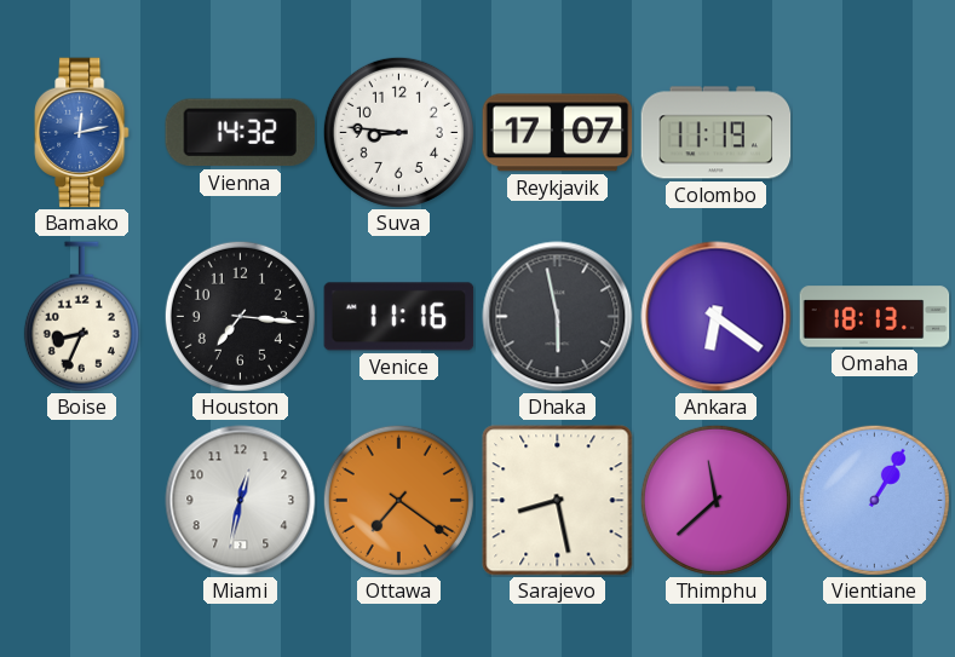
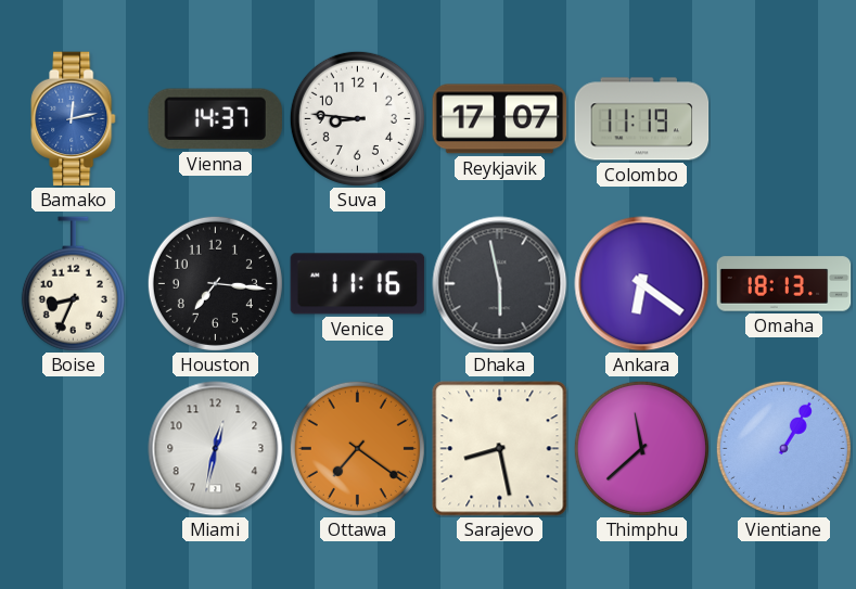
Vienna: 14:32 -> 14:37
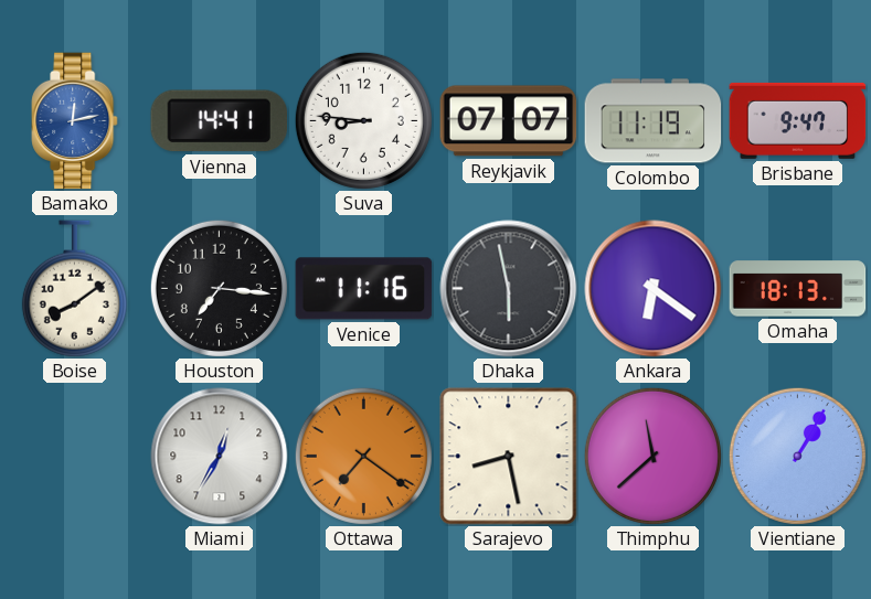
Vienna: 14:37 -> 14:41
Reykjavik: 17:07 -> 07:07
Brisbane: none -> 9:47
Boise: 8:34 -> 8:09
Miami: 12:32 -> 12:35
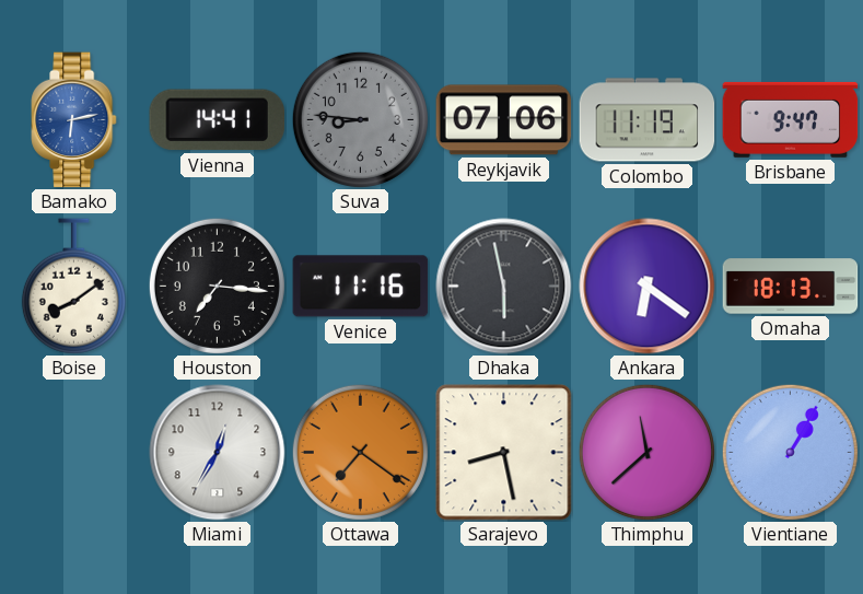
Bamako: 12:13 -> 6:13
Suva dial: white -> grey
Reykjavik: 07:07 -> 07:06
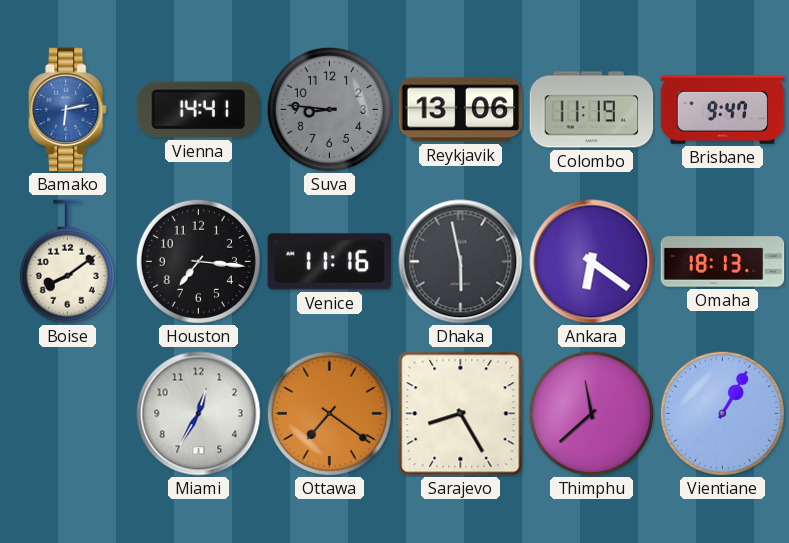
Reykjavik: 07:06 -> 13:06
Sarajevo: 8:28 -> 8:25
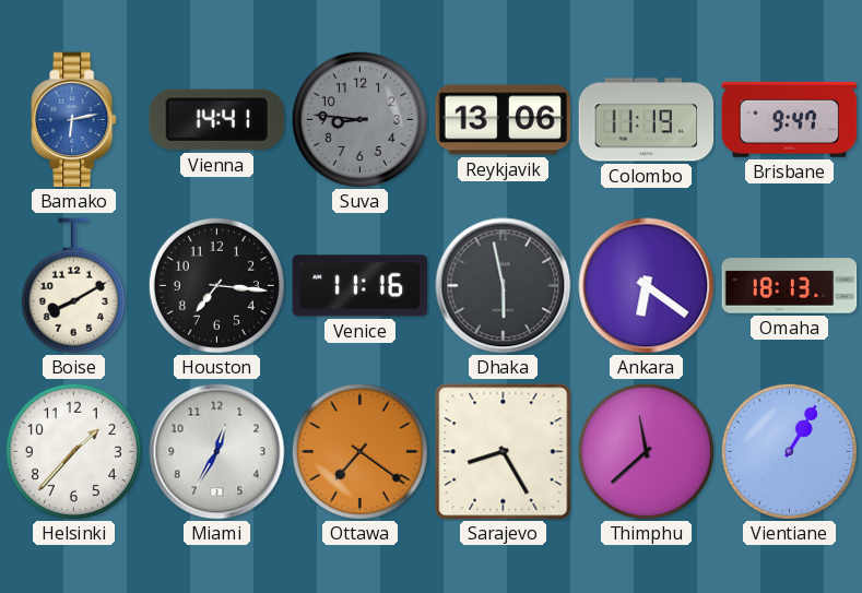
Boise: 8:09 -> 8:10
Helsinki: none -> 1:37
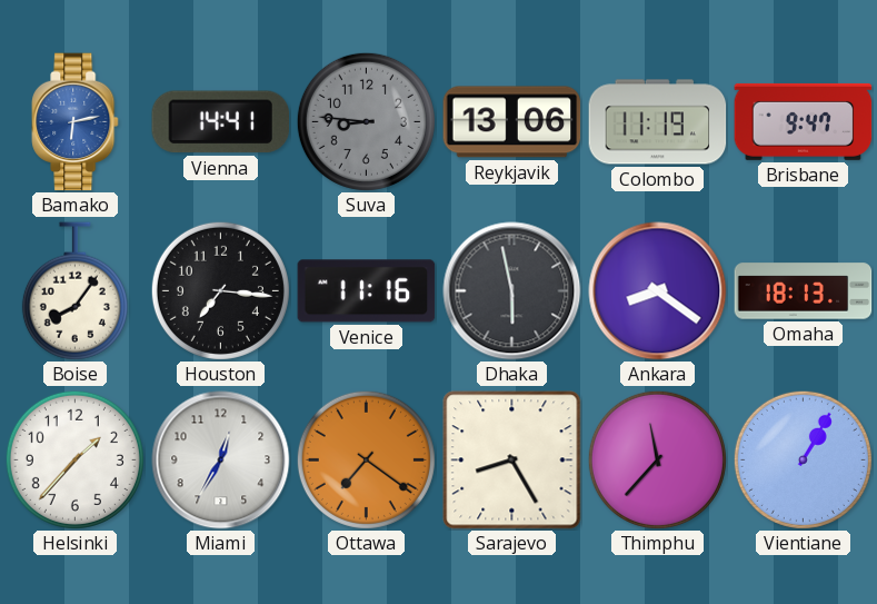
Boise: 8:10 -> 8:06
Ankara: 6:21 -> 8:21
Thimphu: 11:38 -> 11:37
